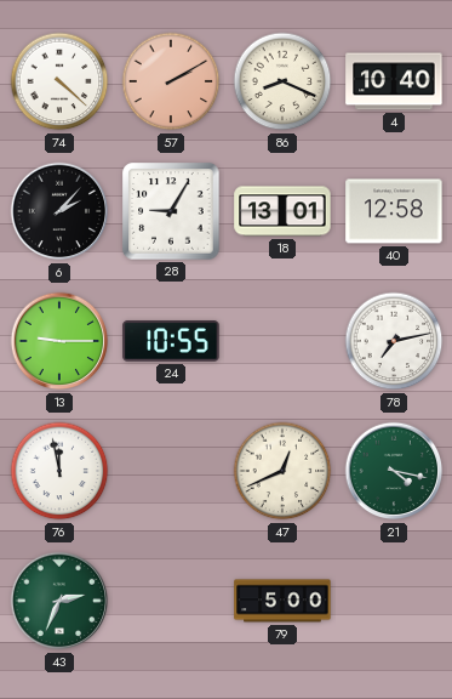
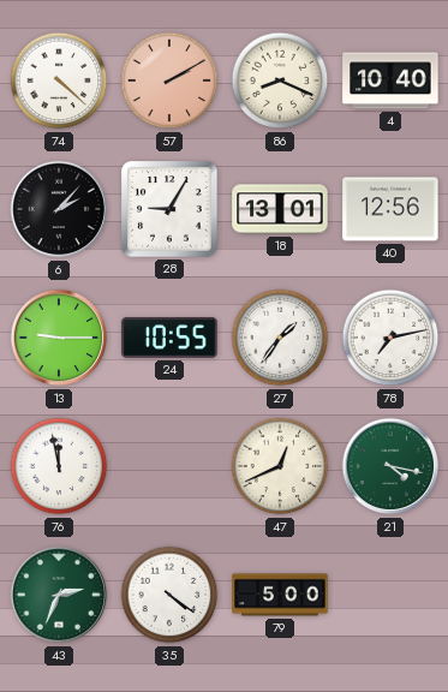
40: 12:58 -> 12:56
27: none -> 1:36
35: none -> 4:21
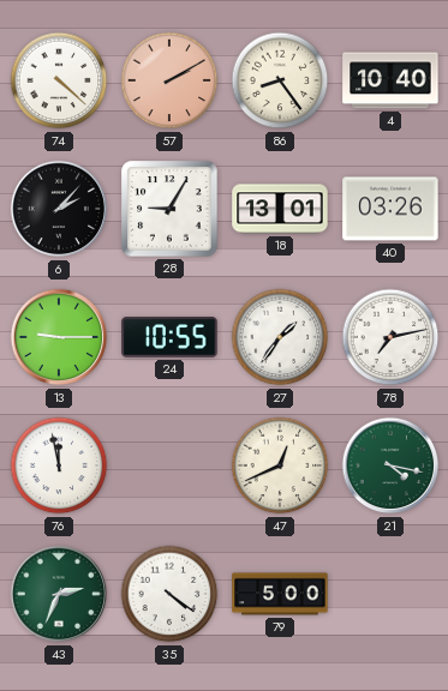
86: 8:19 -> 8:24
40: 12:56 -> 03:26
